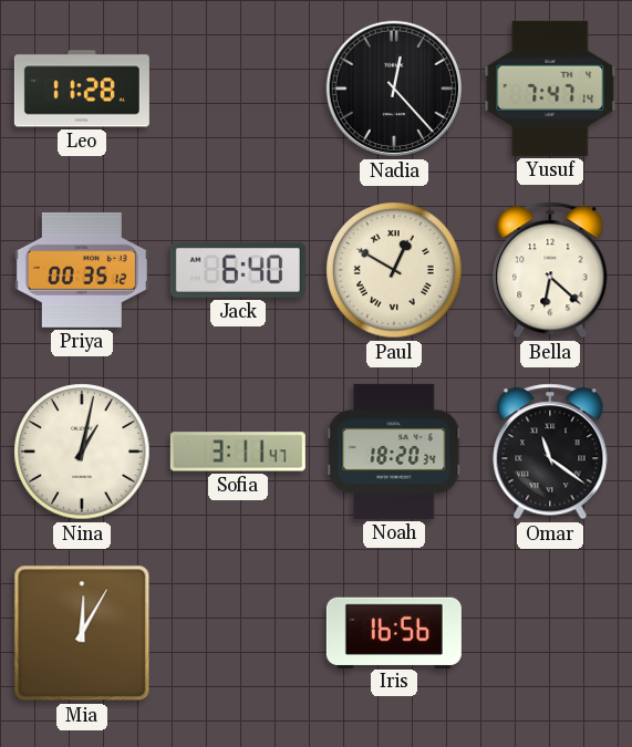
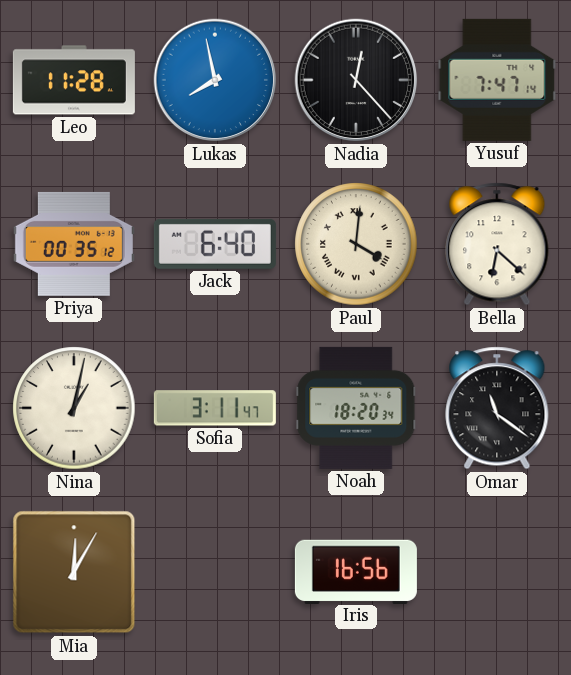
Lukas: none -> 7:58
Paul: 12:50 -> 4:01
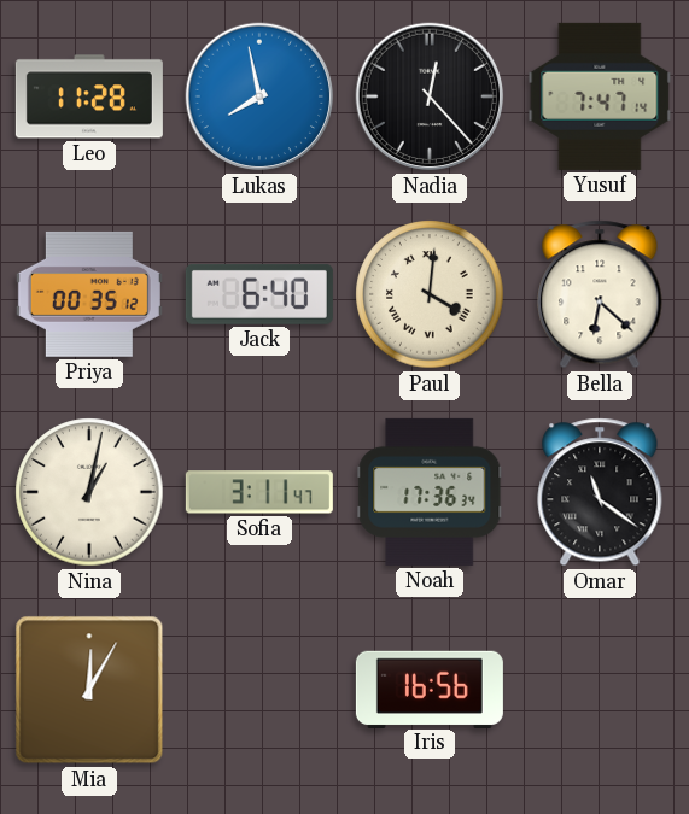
Noah: 18:20 -> 17:36
